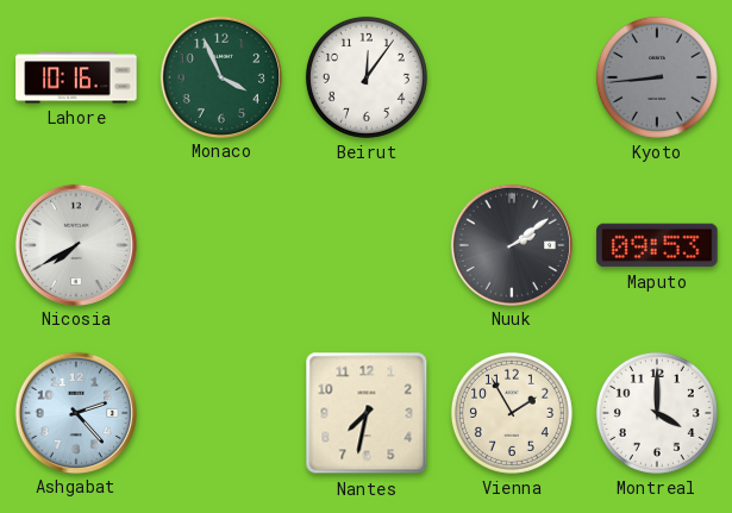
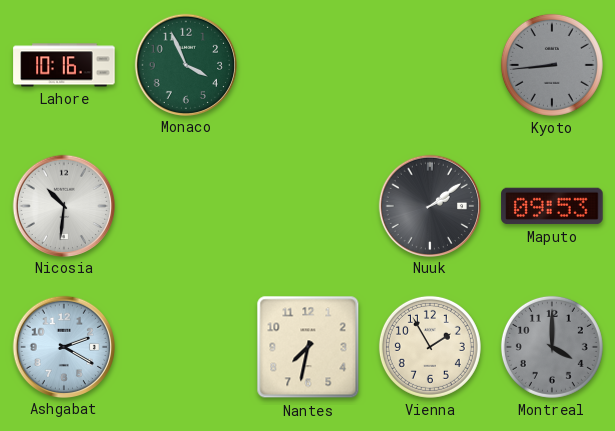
Beirut: 12:06 -> none
Nicosia: 7:40 -> 10:31
Ashgabat: 2:23 -> 2:20
Montreal dial: white -> grey
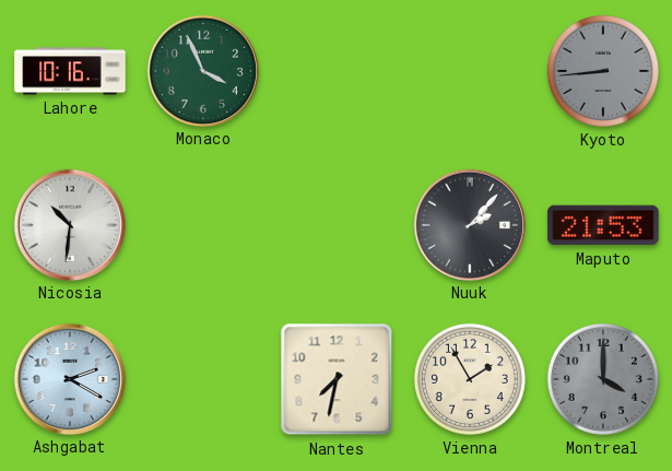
Nuuk: 2:09 -> 2:07
Maputo: 09:53 -> 21:53
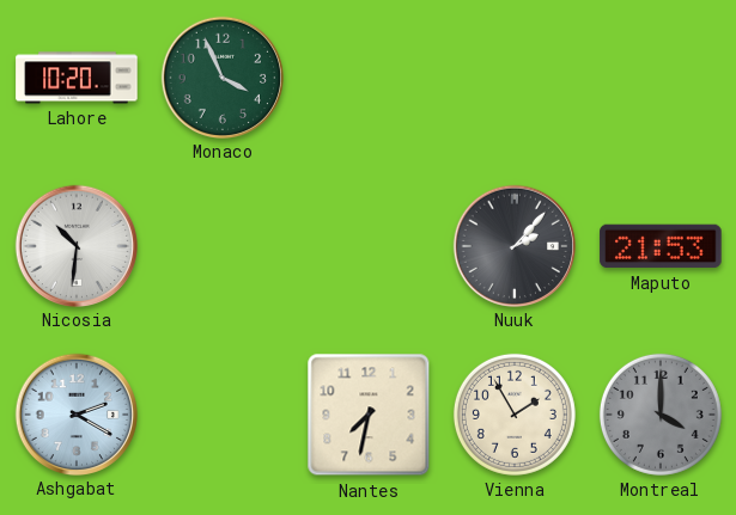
Lahore: 10:16 -> 10:20
Kyoto: 8:44 -> none
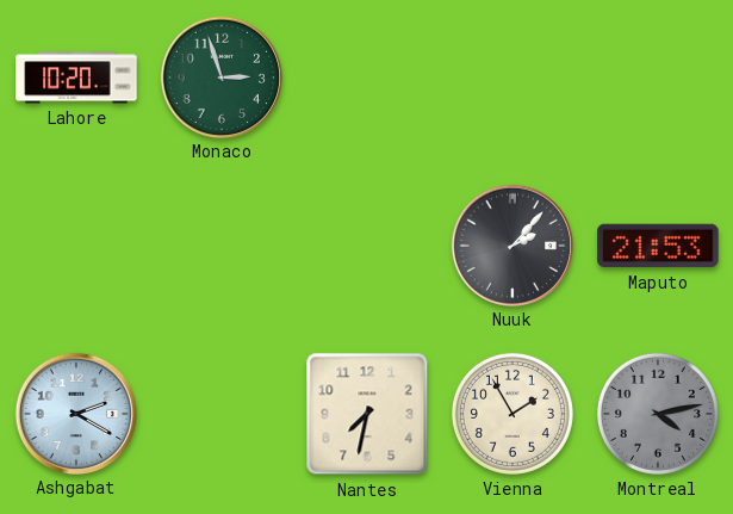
Monaco: 3:56 -> 2:57
Nicosia: 10:31 -> none
Montreal: 4:00 -> 4:13
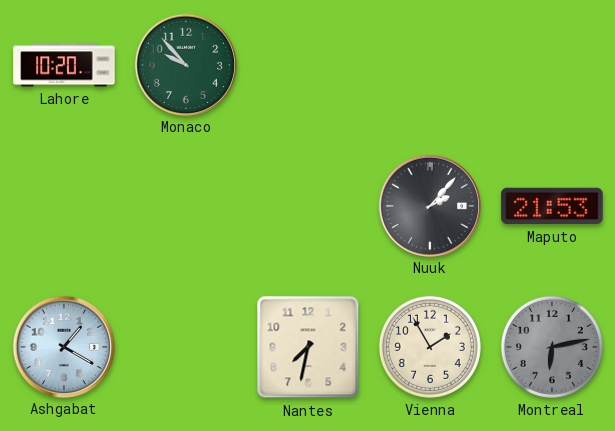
Monaco: 2:57 -> 9:53
Ashgabat: 2:20 -> 1:20
Montreal: 4:13 -> 6:13
